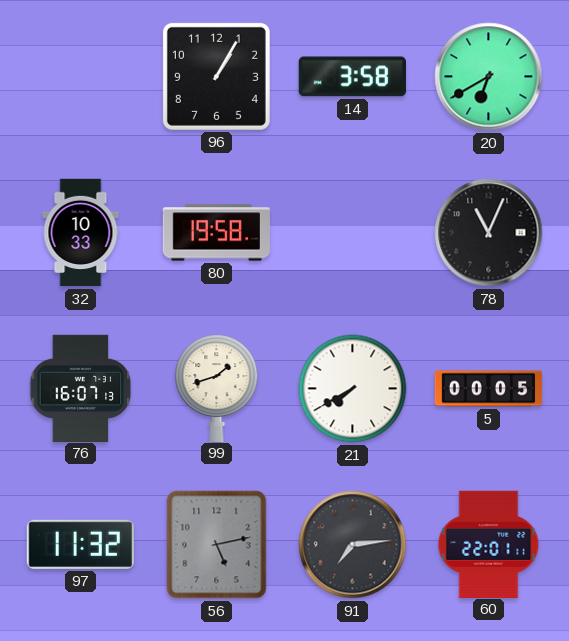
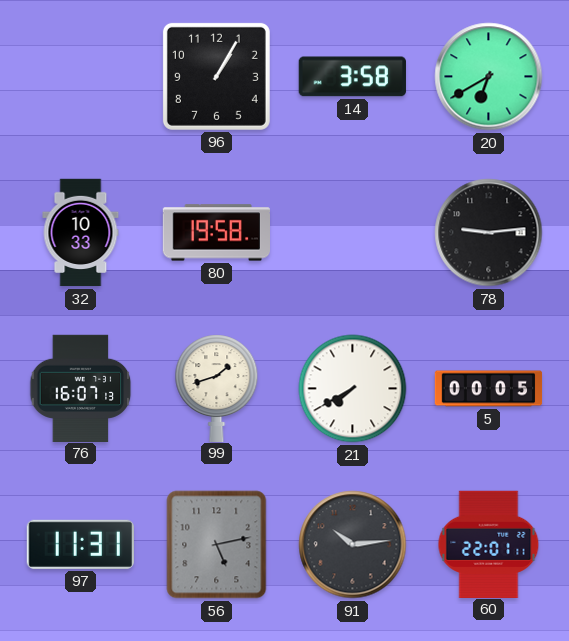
78: 11:04 -> 9:14
97: 11:32 -> 11:31
91: 7:14 -> 10:14
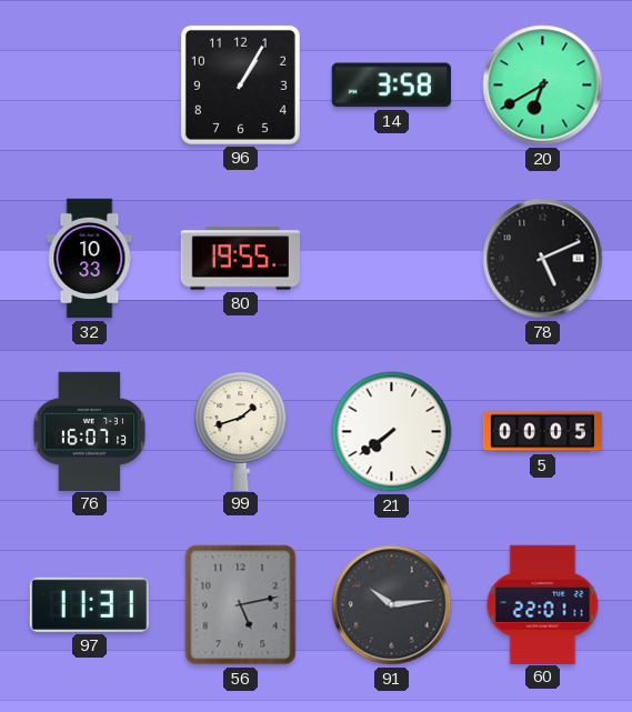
80: 19:58 -> 19:55
78: 9:14 -> 5:11
21: 7:40 -> 7:39
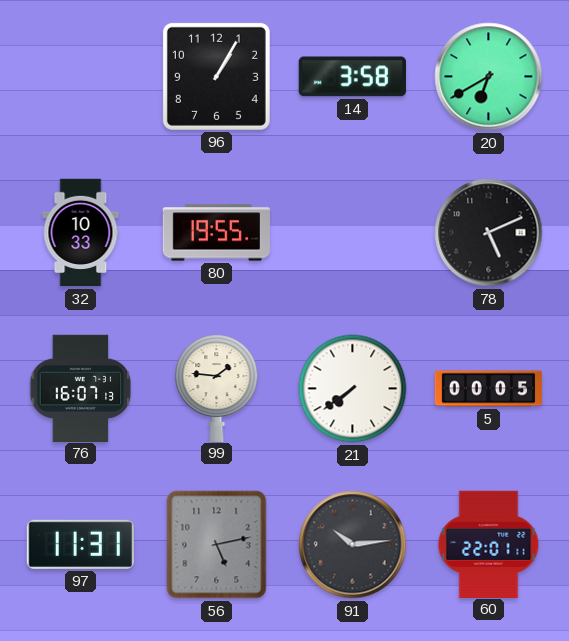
99: 1:42 -> 1:46
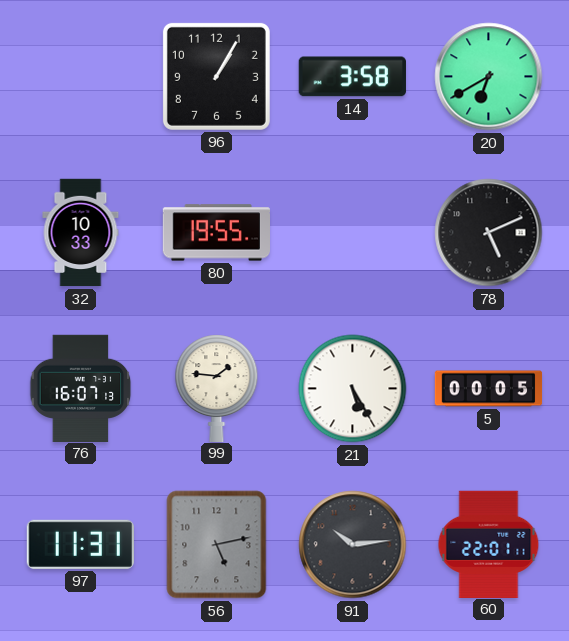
21: 7:39 -> 5:25
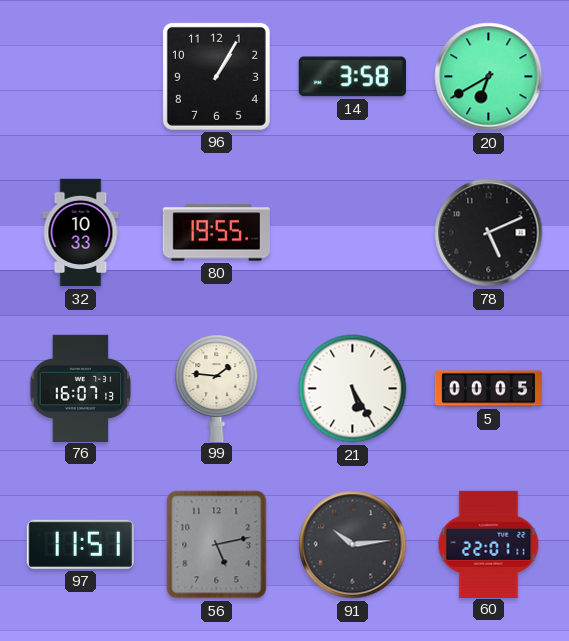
97: 11:31 -> 11:51
